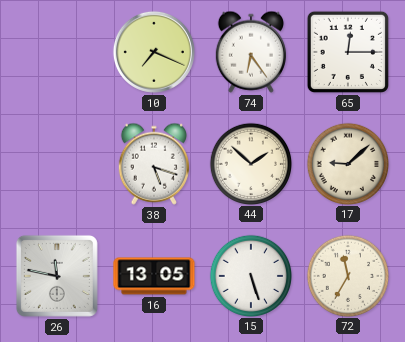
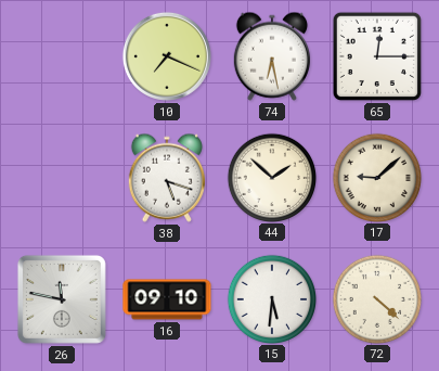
74: 6:24 -> 6:28
16: 13:05 -> 09:10
15: 5:27 -> 5:31
72: 11:35 -> 4:22
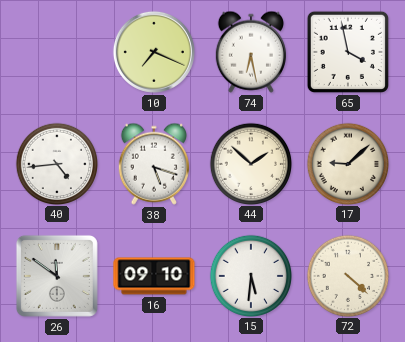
65: 12:15 -> 3:58
40: none -> 4:44
26: 11:47 -> 11:51
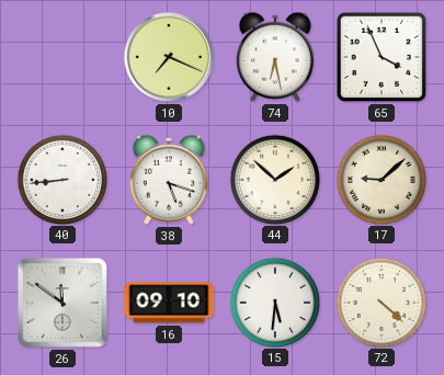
65: 3:58 -> 3:56
40: 4:44 -> 8:44
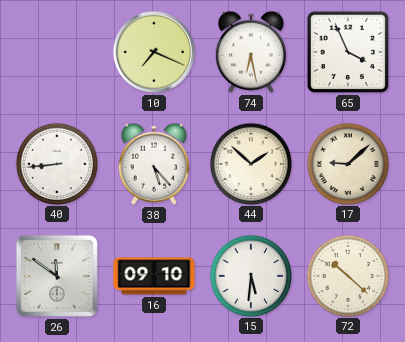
38: 5:18 -> 5:23
72: 4:22 -> 10:22
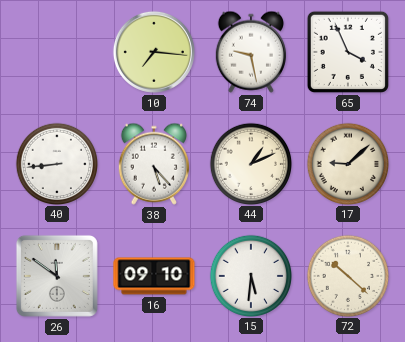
10: 7:19 -> 7:16
74: 6:28 -> 9:28
44: 1:52 -> 1:11
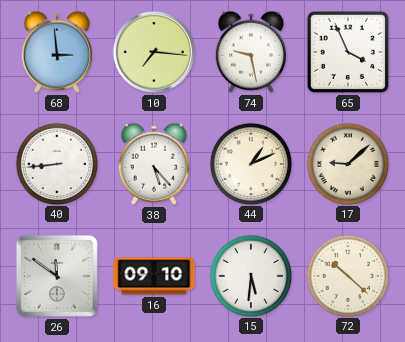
68: none -> 2:59
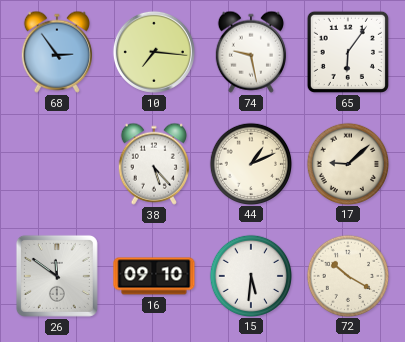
68: 2:59 -> 2:54
65: 3:56 -> 6:06
40: 8:44 -> none
72: 10:22 -> 10:20
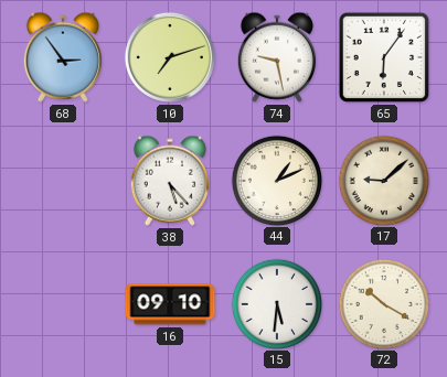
10: 7:16 -> 7:12
26: 11:51 -> none
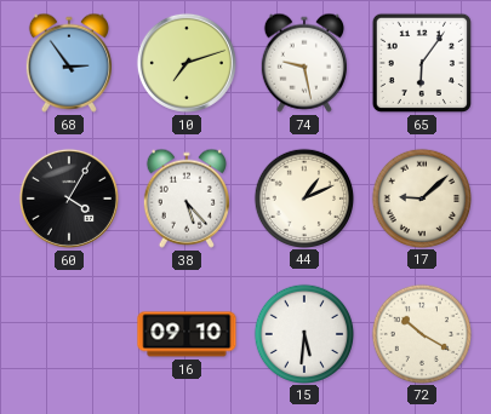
60: none -> 4:05
